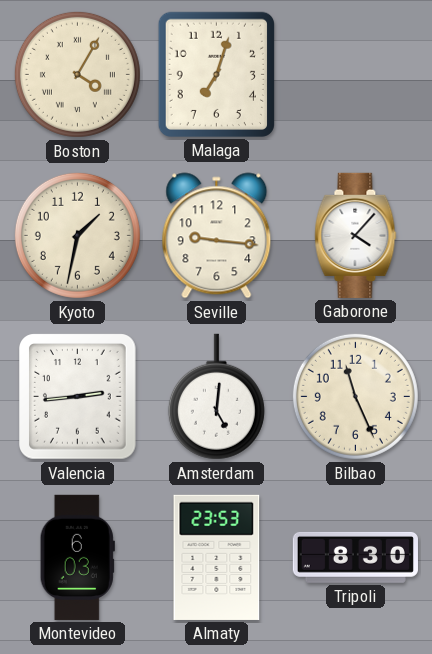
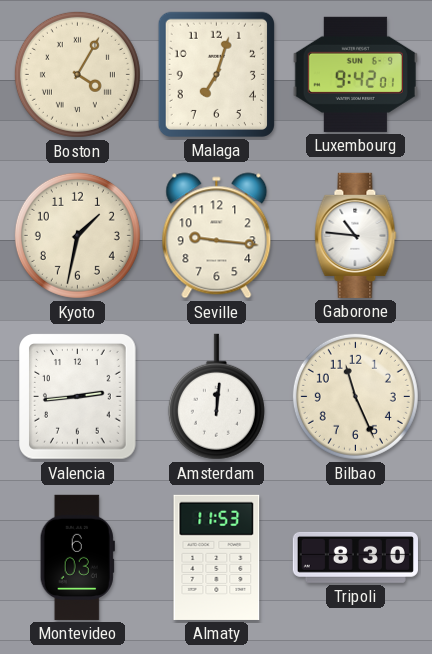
Luxembourg: none -> 9:42
Gaborone: 4:07 -> 10:46
Amsterdam: 5:01 -> 12:01
Almaty: 23:53 -> 11:53
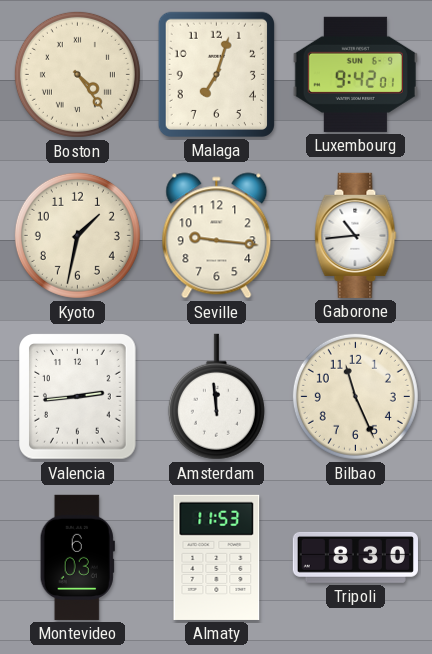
Boston: 4:05 -> 4:24
Gaborone: 10:46 -> 10:44
Amsterdam: 12:01 -> 11:59
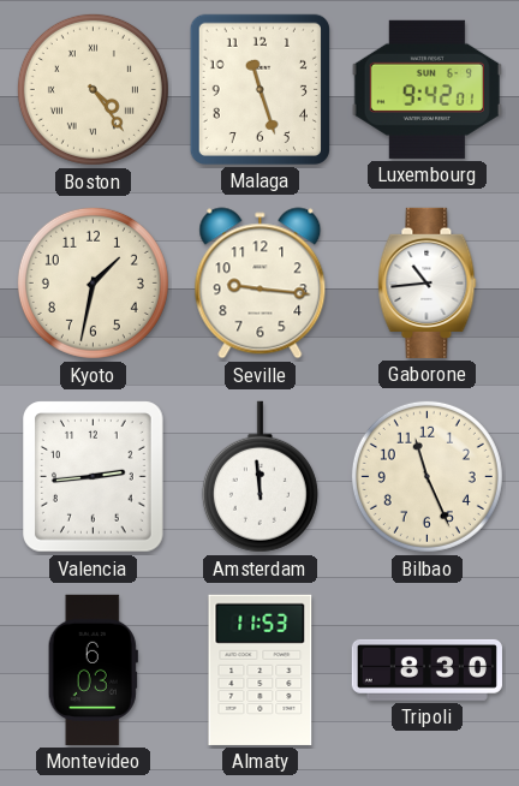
Malaga: 7:03 -> 11:27
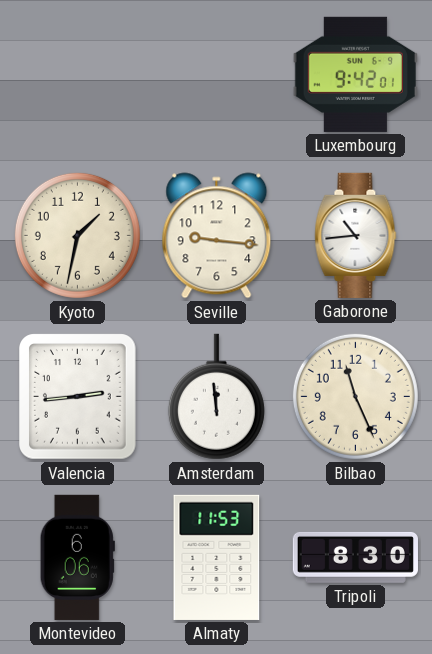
Boston: 4:24 -> none
Malaga: 11:27 -> none
Montevideo: 6:03 -> 6:06
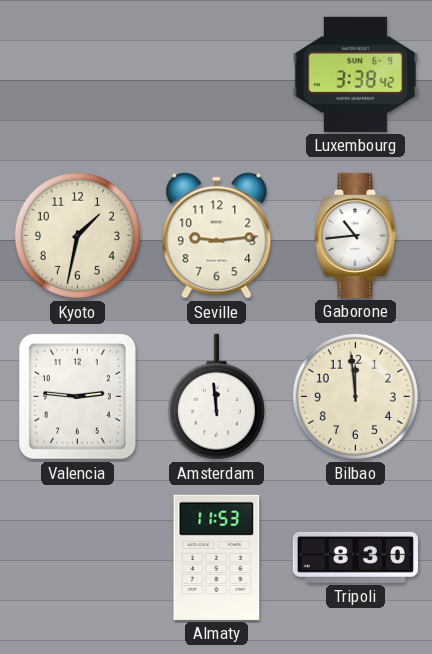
Luxembourg: 9:42 -> 3:38
Seville: 9:16 -> 9:14
Valencia: 2:44 -> 2:46
Bilbao: 11:26 -> 11:59
Montevideo: 6:06 -> none
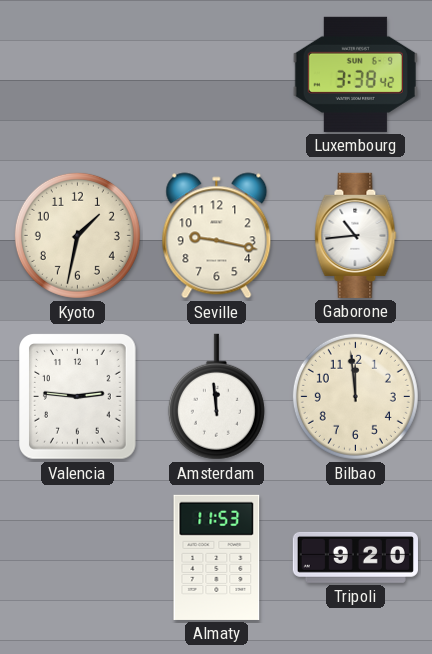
Seville: 9:14 -> 9:17
Tripoli: 8:30 -> 9:20
